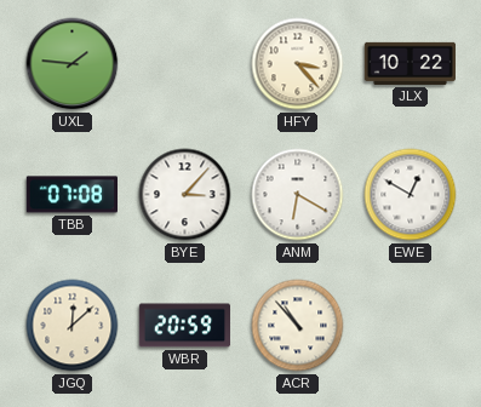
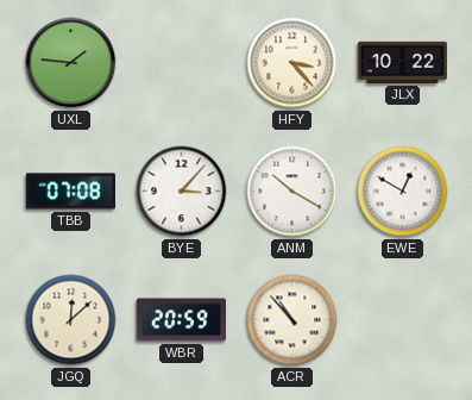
ANM: 6:20 -> 10:20
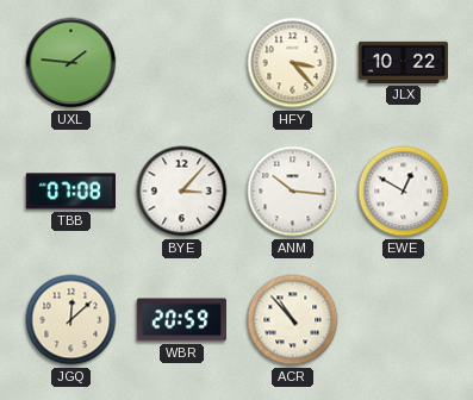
ANM: 10:20 -> 10:16
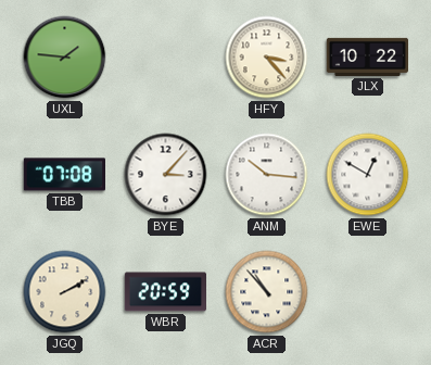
JGQ: 12:08 -> 2:10
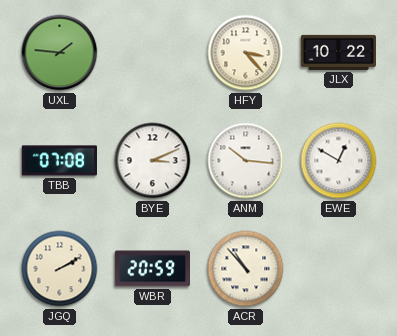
BYE: 3:07 -> 3:11
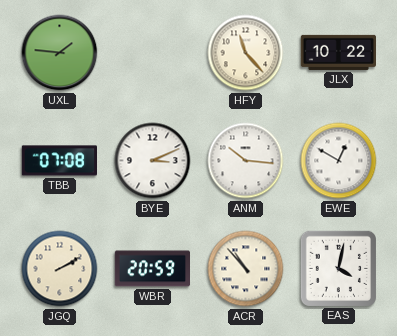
HFY: 3:23 -> 11:23
EAS: none -> 4:02
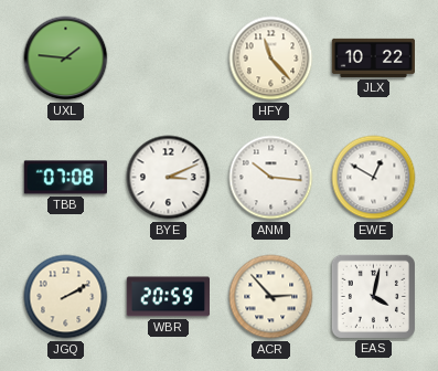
ACR: 10:53 -> 2:53
